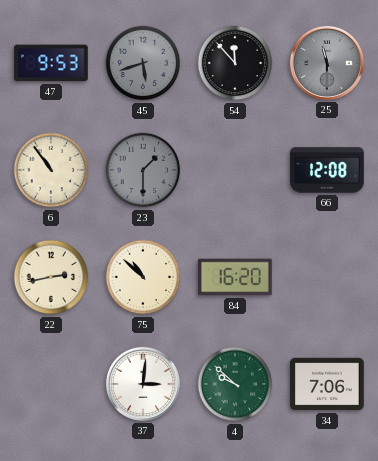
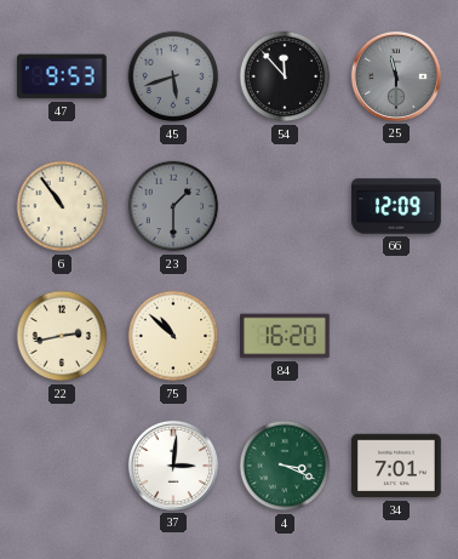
66: 12:08 -> 12:09
4: 9:52 -> 3:19
34: 7:06 -> 7:01
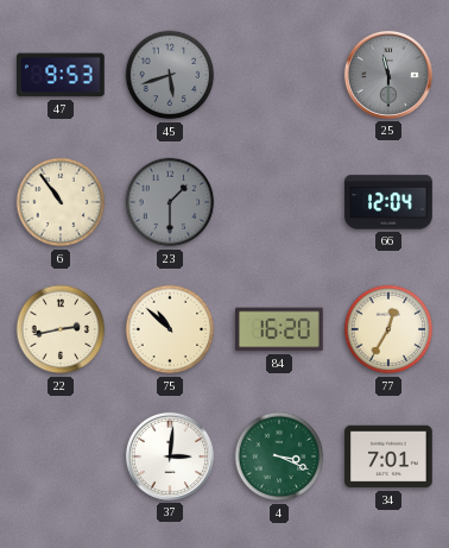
54: 11:53 -> none
66: 12:09 -> 12:04
77: none -> 12:35
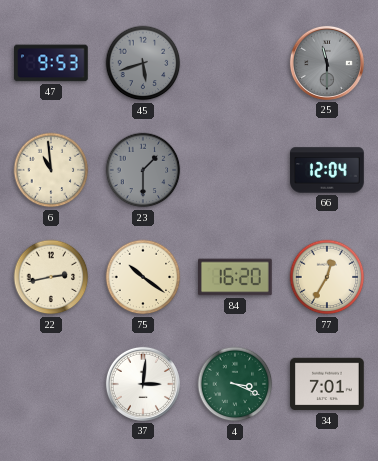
6: 10:54 -> 10:59
75: 10:52 -> 10:21
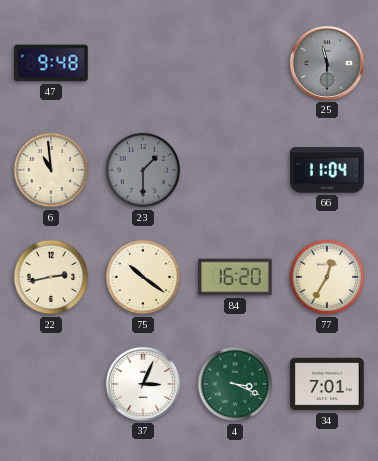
47: 9:53 -> 9:48
45: 5:42 -> none
66: 12:04 -> 11:04
37: 3:01 -> 3:04
